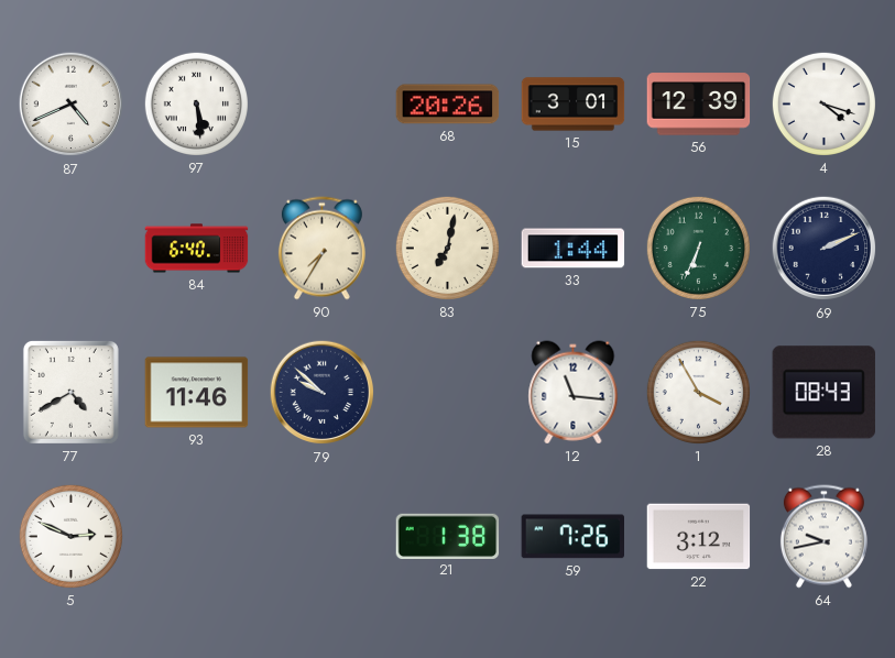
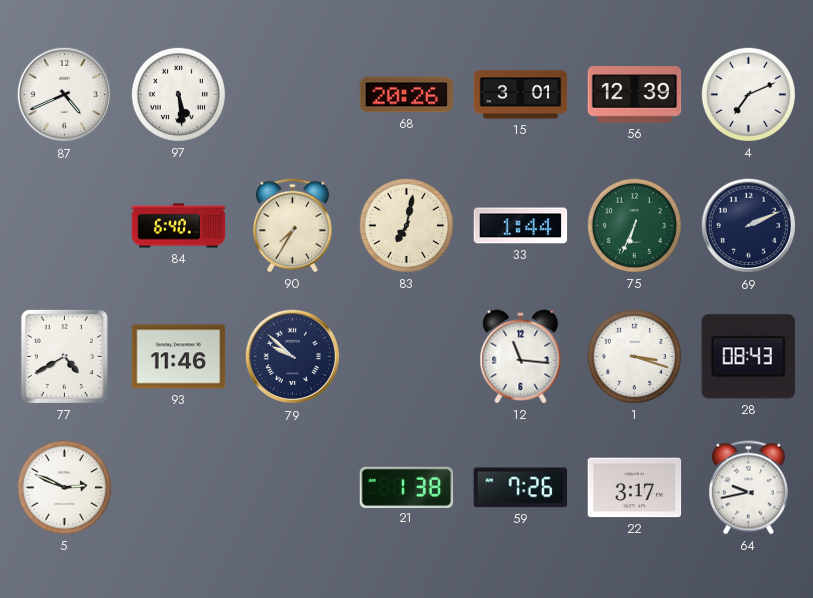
4: 4:18 -> 7:11
1: 3:55 -> 3:18
22: 3:12 -> 3:17
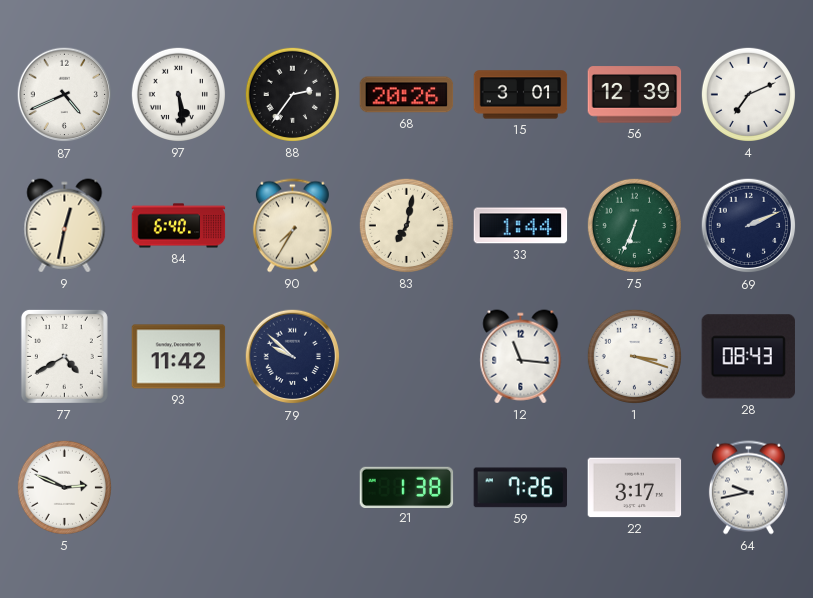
88: none -> 2:36
9: none -> 12:32
93: 11:46 -> 11:42
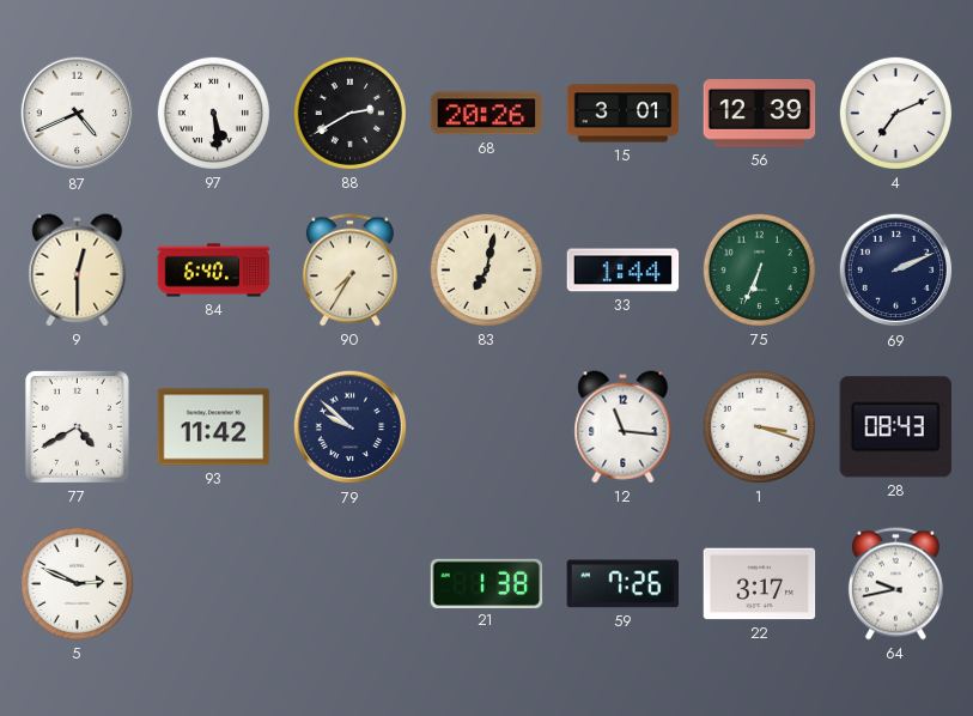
88: 2:36 -> 2:40
9: 12:32 -> 12:30
